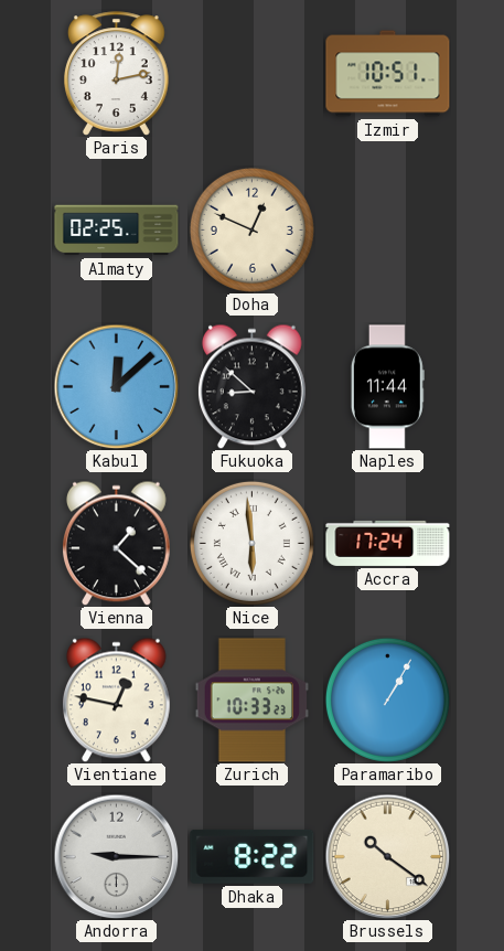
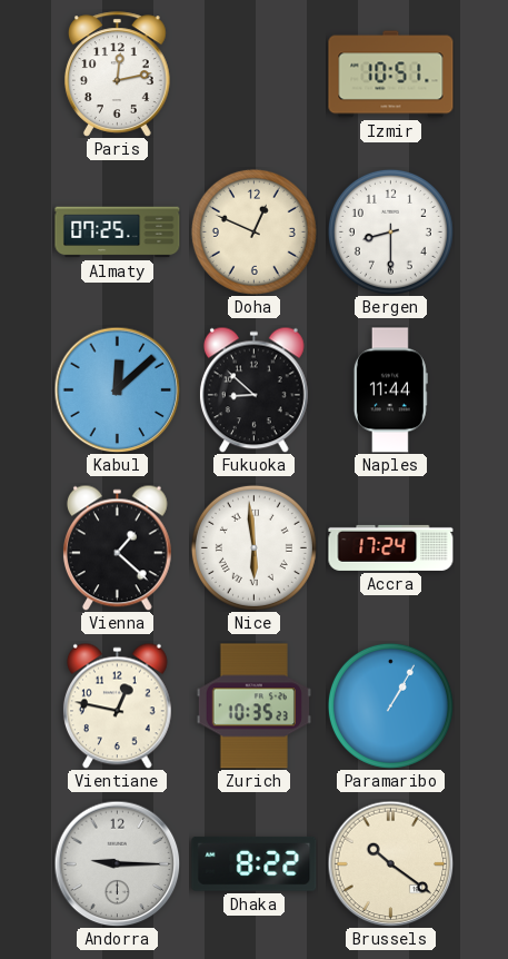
Almaty: 02:25 -> 07:25
Bergen: none -> 8:30
Zurich: 10:33 -> 10:35
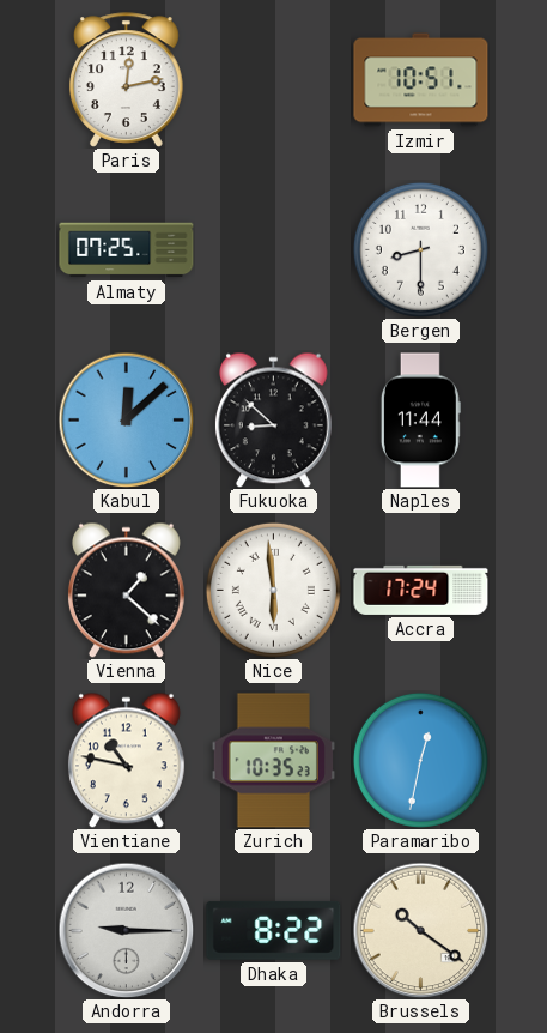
Doha: 12:49 -> none
Vientiane: 12:47 -> 10:47
Paramaribo: 1:05 -> 12:32
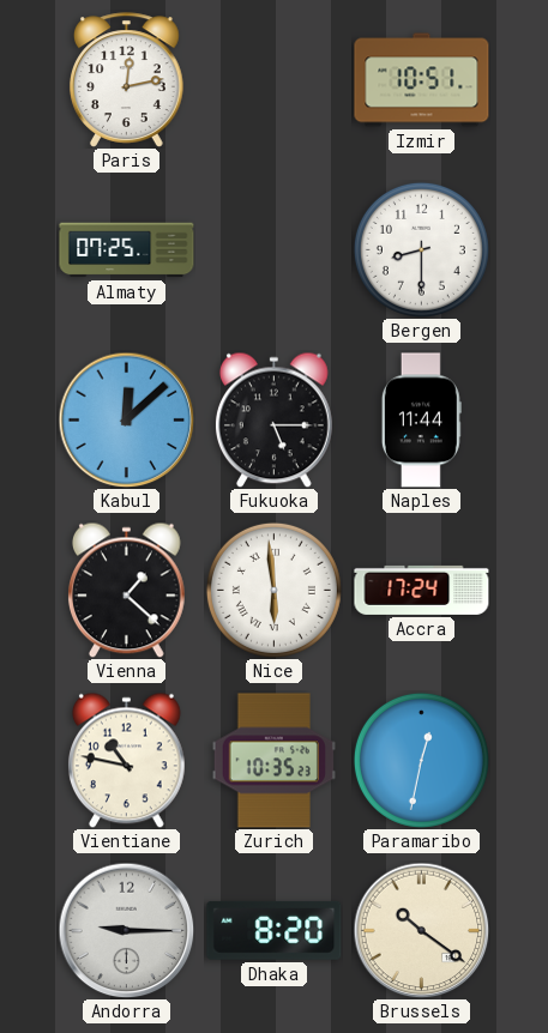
Fukuoka: 8:52 -> 5:15
Dhaka: 8:22 -> 8:20
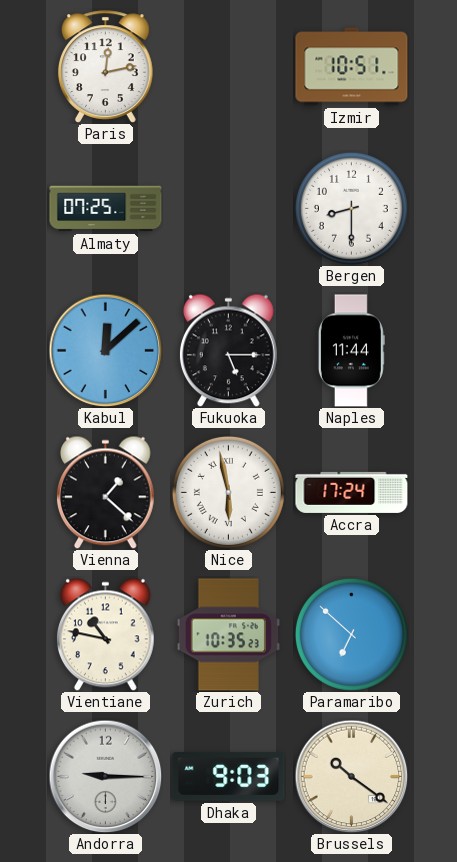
Nice: 5:59 -> 5:58
Paramaribo: 12:32 -> 6:52
Dhaka: 8:20 -> 9:03
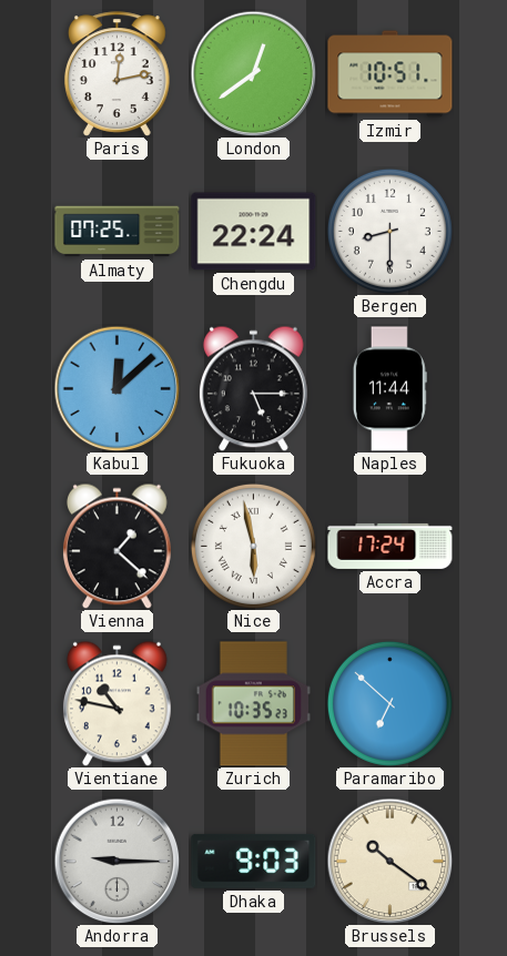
London: none -> 12:39
Chengdu: none -> 22:24
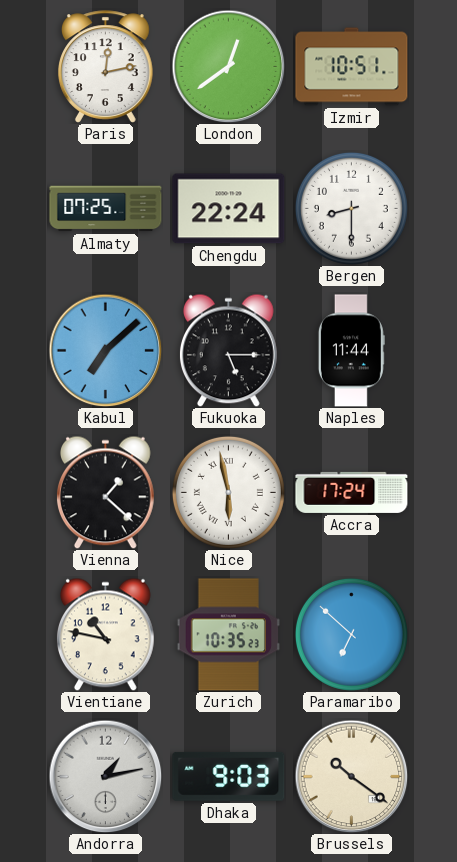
Kabul: 12:08 -> 7:08
Andorra: 9:15 -> 1:13
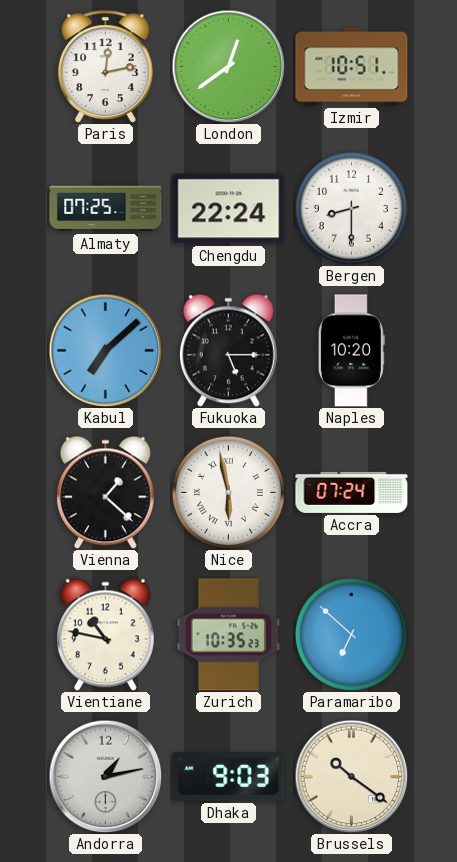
Naples: 11:44 -> 10:20
Accra: 17:24 -> 07:24
